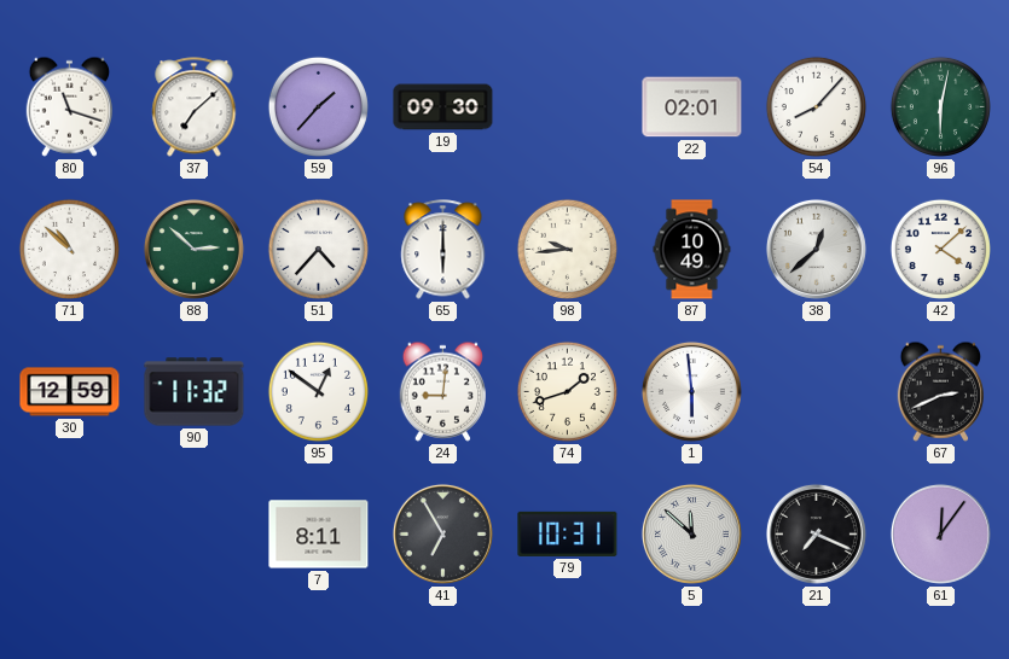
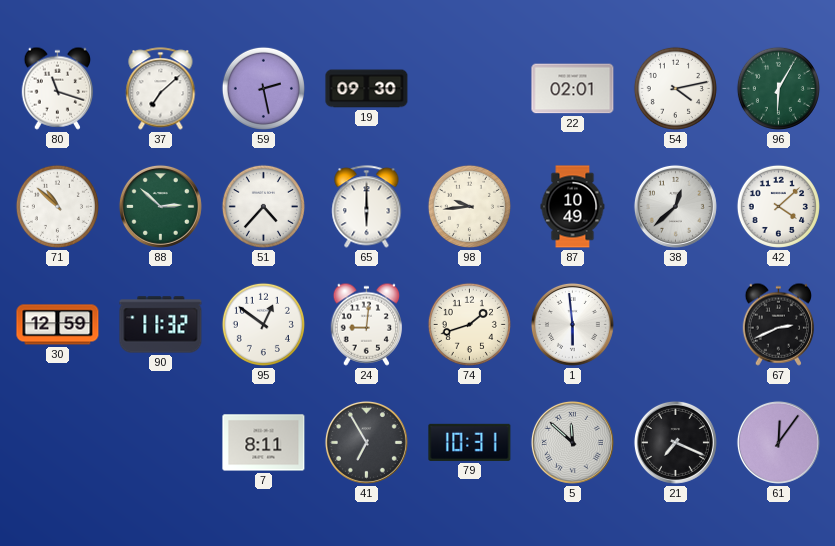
59: 1:37 -> 2:28
54: 8:07 -> 4:13
96: 6:02 -> 6:05
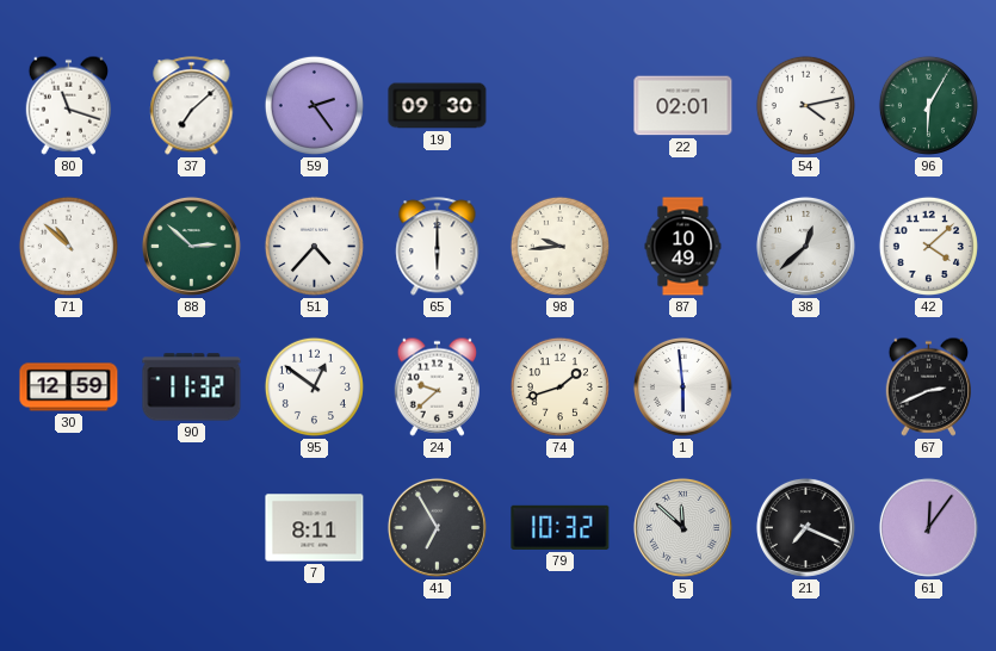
59: 2:28 -> 2:24
24: 9:01 -> 9:38
79: 10:31 -> 10:32
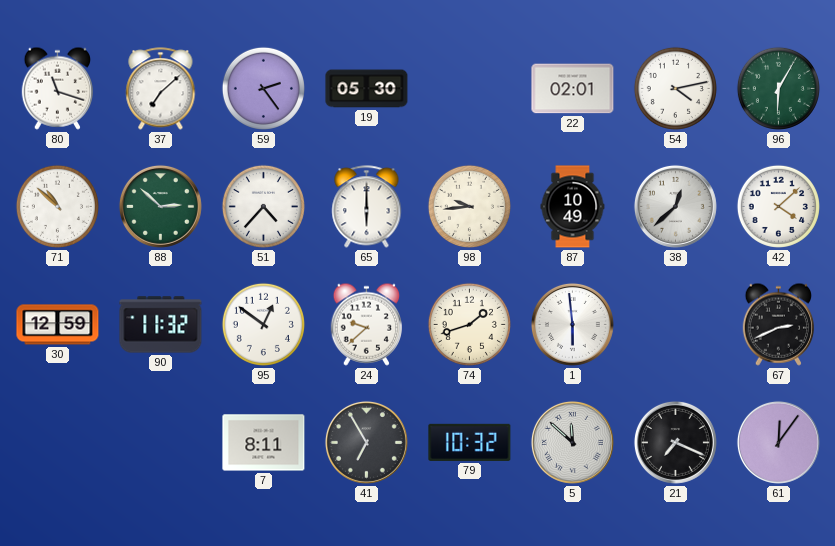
19: 09:30 -> 05:30
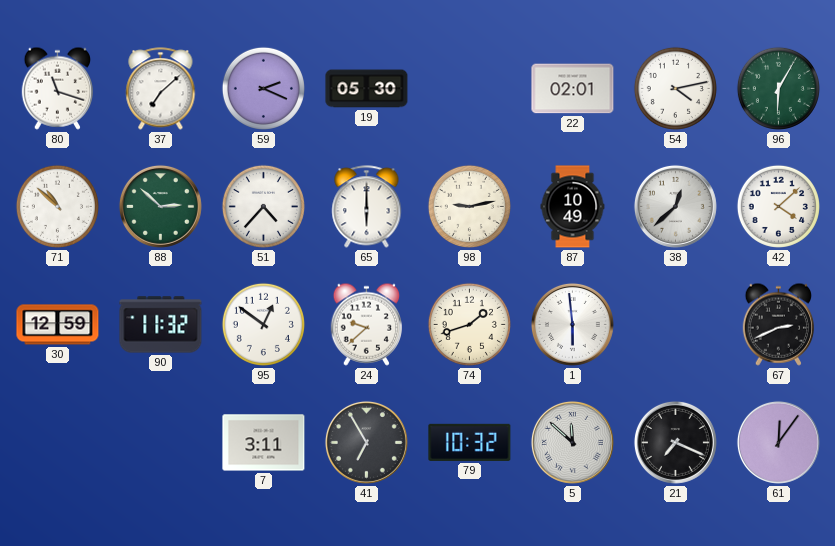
59: 2:24 -> 2:19
98: 9:44 -> 9:13
7: 8:11 -> 3:11
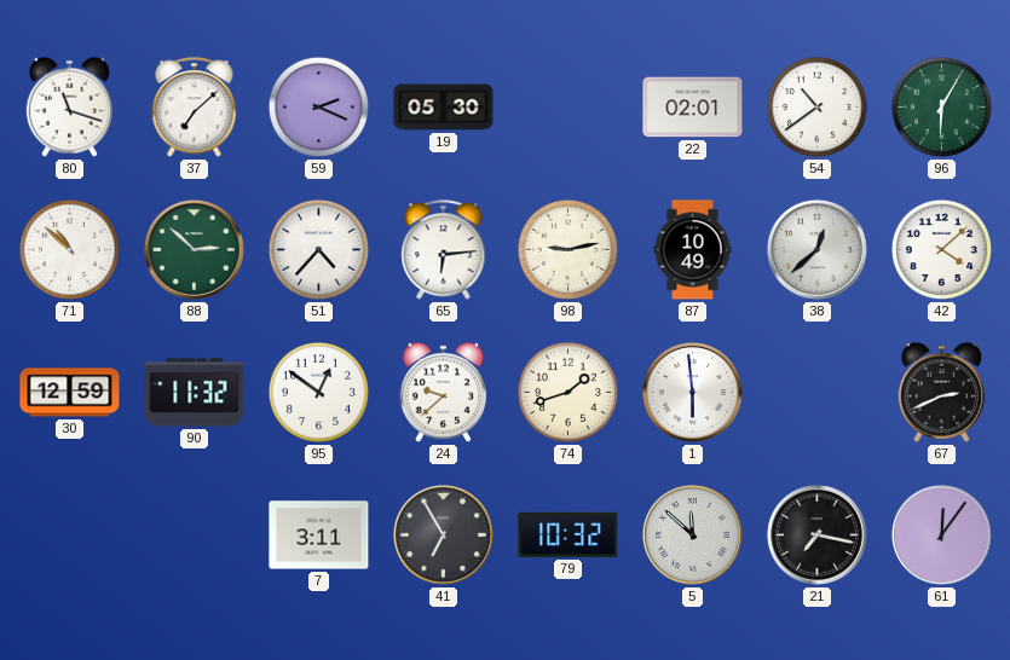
54: 4:13 -> 10:39
65: 6:00 -> 6:14
21: 7:19 -> 7:17
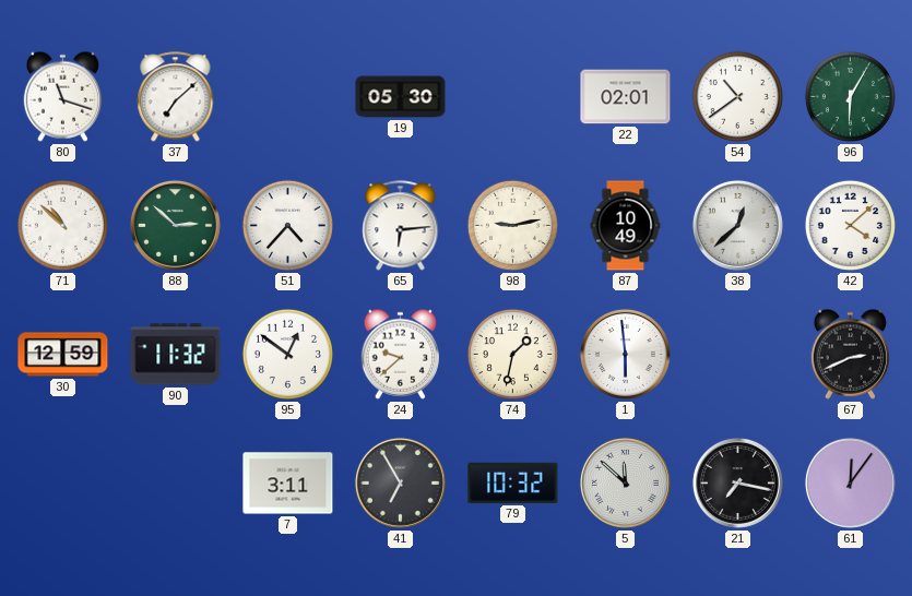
59: 2:19 -> none
74: 1:42 -> 1:32
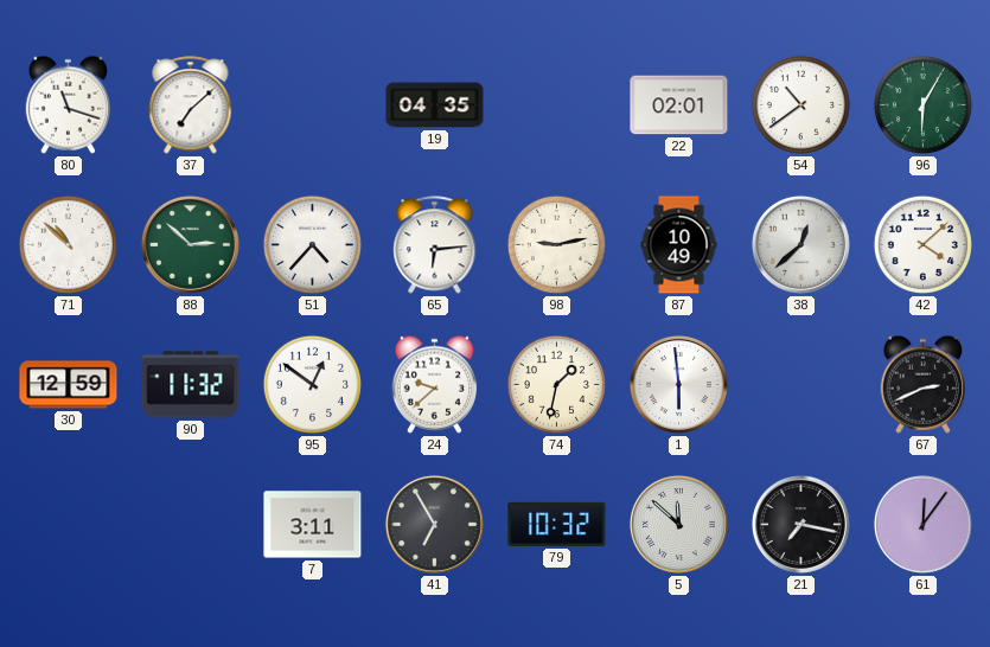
19: 05:30 -> 04:35
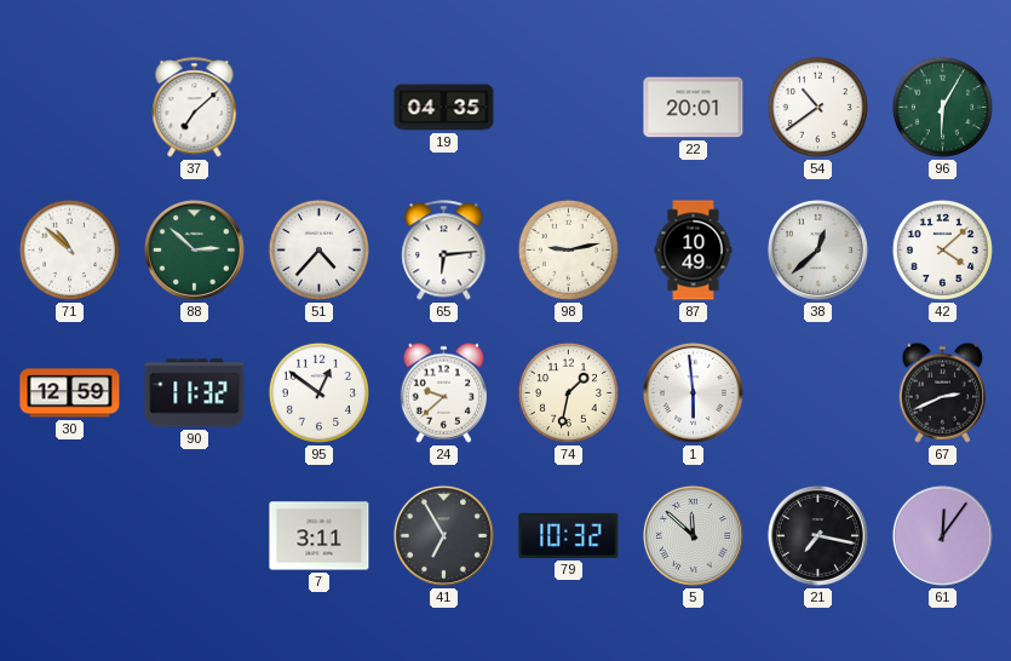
80: 11:18 -> none
22: 02:01 -> 20:01
